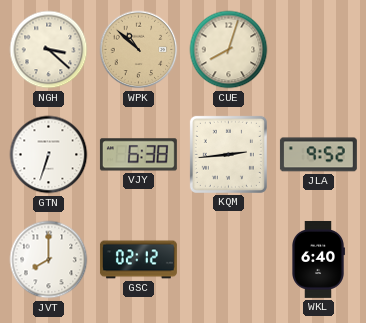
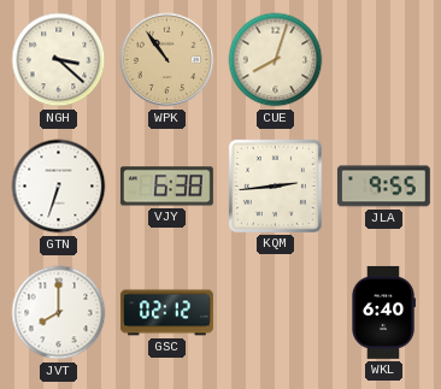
WPK: 10:52 -> 10:54
JLA: 9:52 -> 9:55
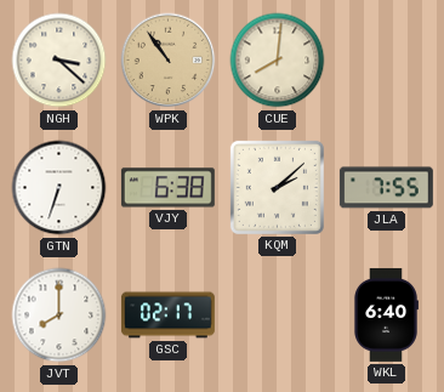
CUE: 8:03 -> 8:01
KQM: 2:44 -> 2:08
JLA: 9:55 -> 7:55
GSC: 02:12 -> 02:17
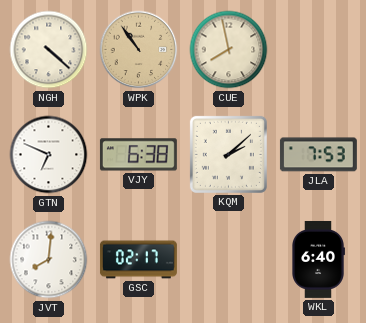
NGH: 3:22 -> 4:22
CUE: 8:01 -> 7:58
GTN: 6:33 -> 6:49
JLA: 7:55 -> 7:53
JVT: 8:00 -> 8:01
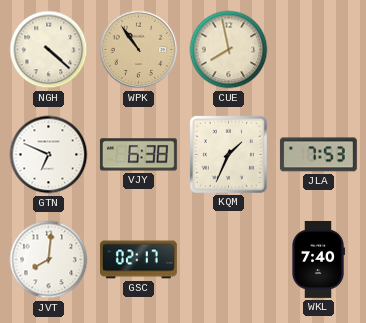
KQM: 2:08 -> 1:34
WKL: 6:40 -> 7:40
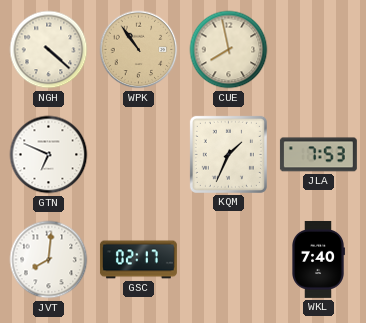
VJY: 6:38 -> none
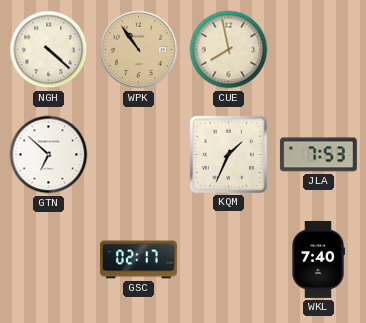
GTN: 6:49 -> 6:52
JVT: 8:01 -> none
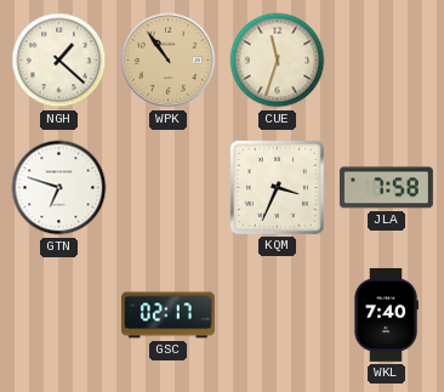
NGH: 4:22 -> 1:22
CUE: 7:58 -> 11:33
GTN: 6:52 -> 6:48
KQM: 1:34 -> 3:34
JLA: 7:53 -> 7:58
